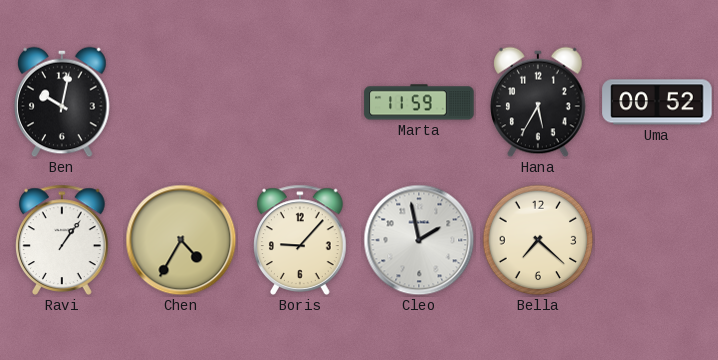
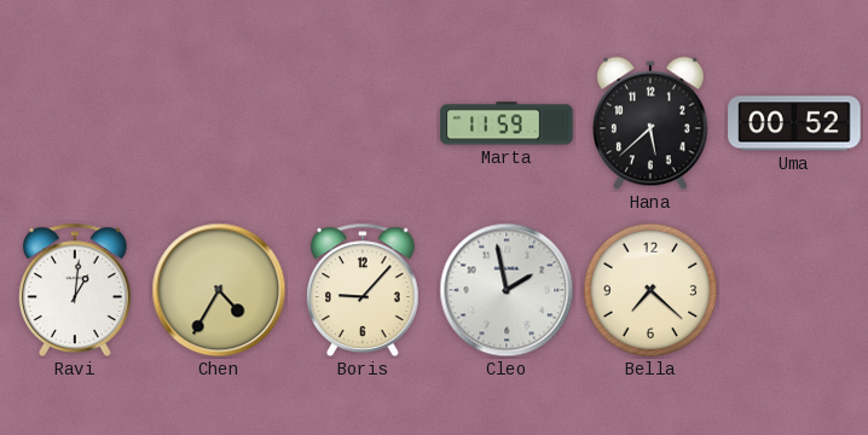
Ben: 10:02 -> none
Hana: 5:35 -> 5:38
Ravi: 1:06 -> 1:01
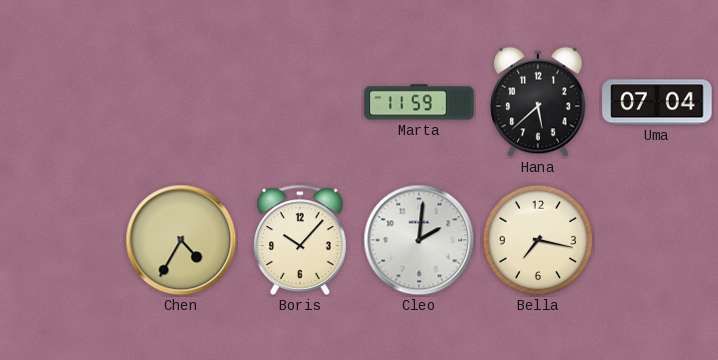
Uma: 00:52 -> 07:04
Ravi: 1:01 -> none
Boris: 9:07 -> 10:07
Cleo: 1:58 -> 2:01
Bella: 7:22 -> 7:17
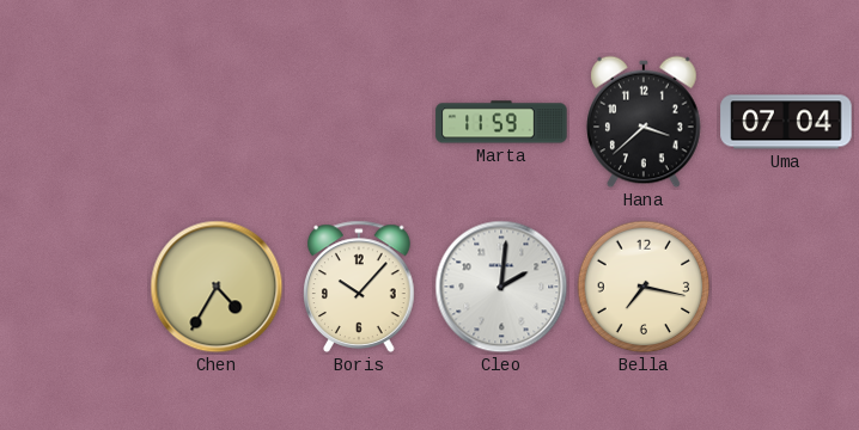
Hana: 5:38 -> 3:38
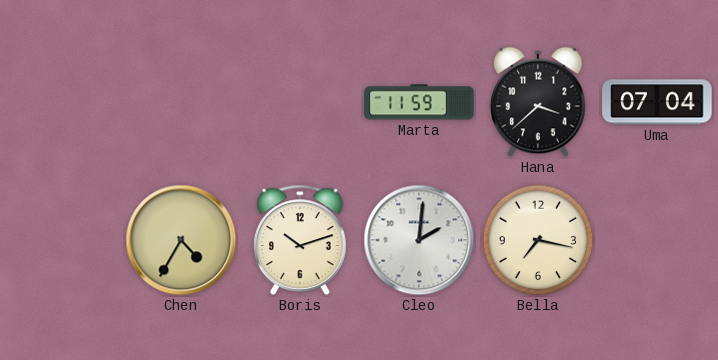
Boris: 10:07 -> 10:12
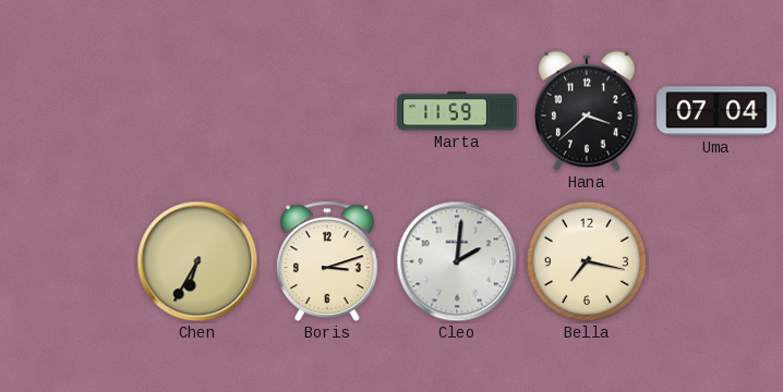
Chen: 4:35 -> 6:35
Boris: 10:12 -> 3:12
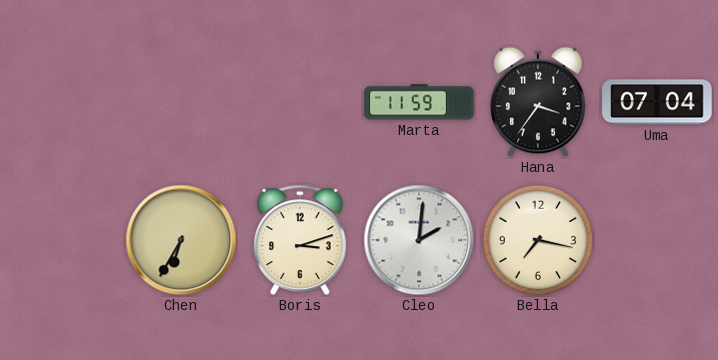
Hana: 3:38 -> 3:36
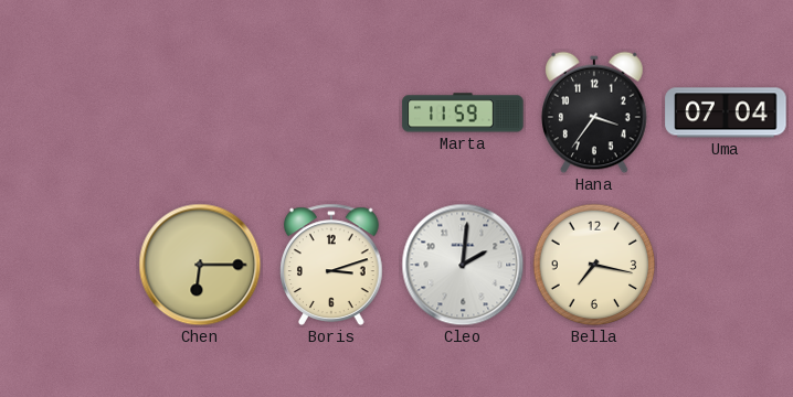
Chen: 6:35 -> 6:15
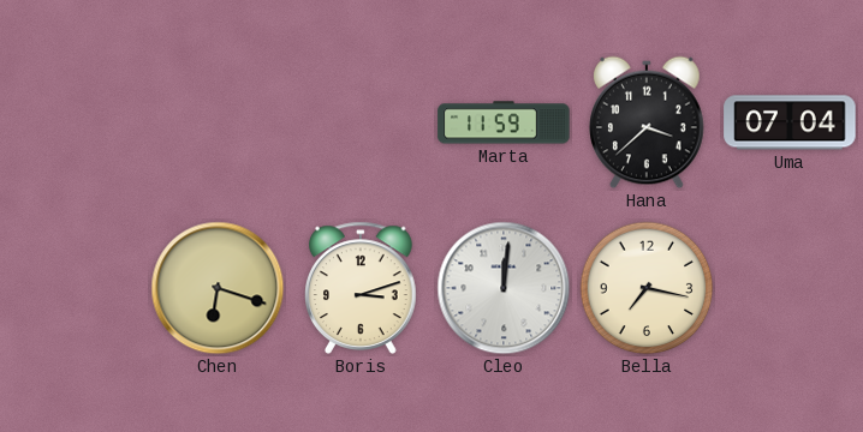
Hana: 3:36 -> 3:38
Chen: 6:15 -> 6:18
Cleo: 2:01 -> 12:01
